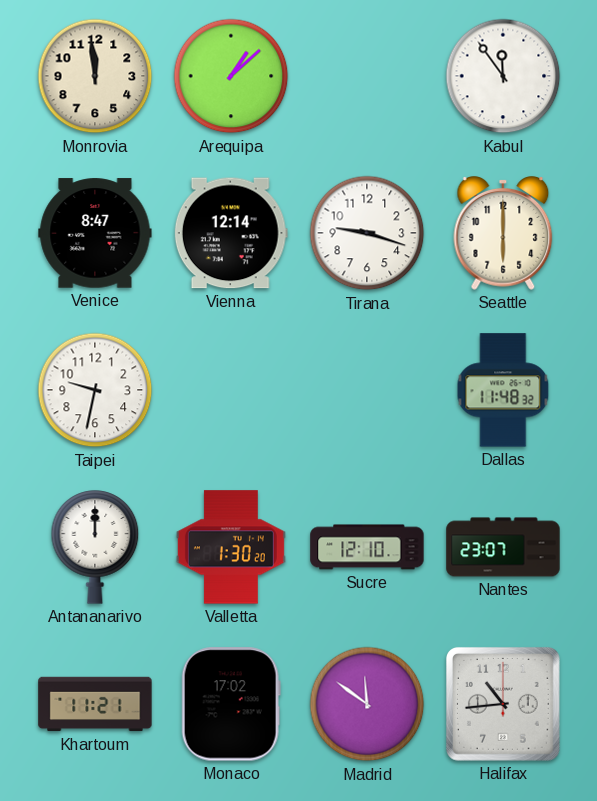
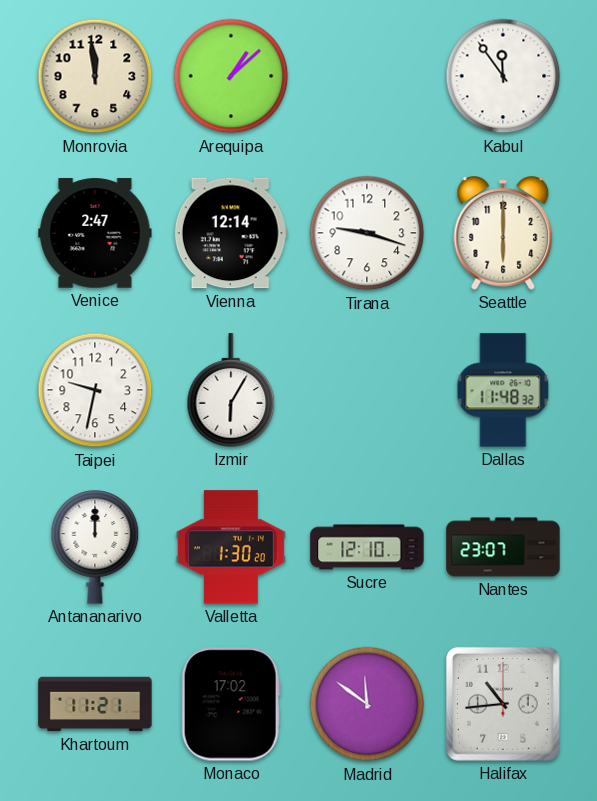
Venice: 8:47 -> 2:47
Izmir: none -> 6:05
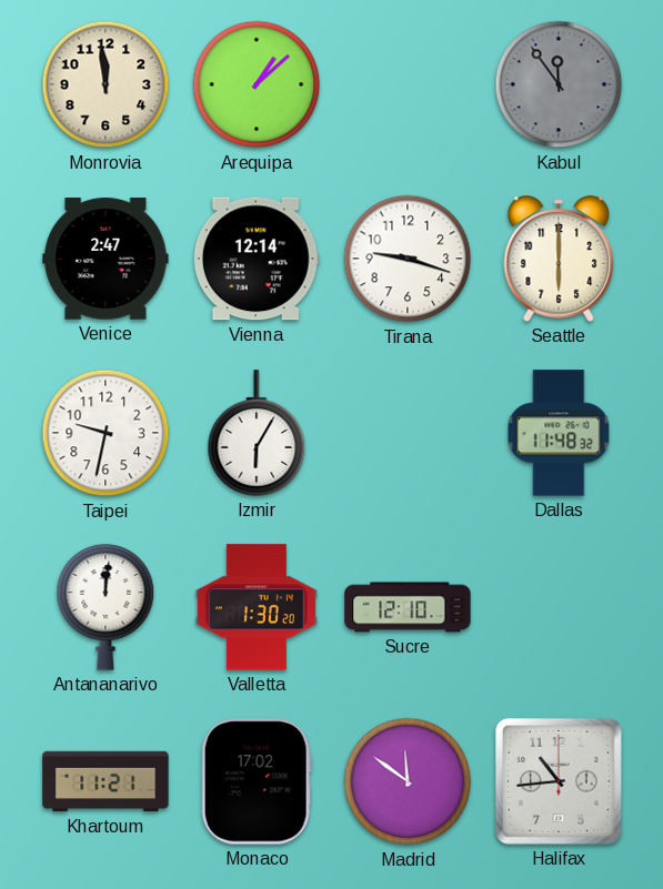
Kabul dial: white -> grey
Antananarivo: 12:00 -> 12:01
Nantes: 23:07 -> none
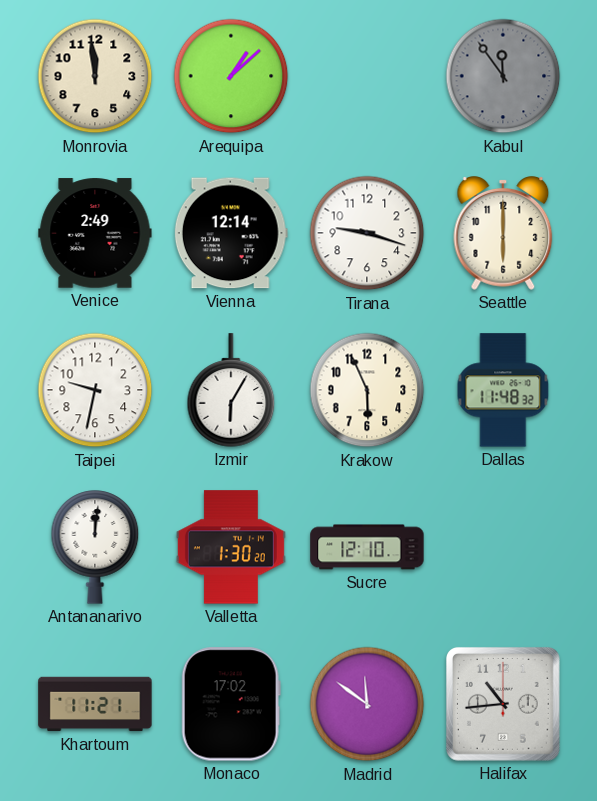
Venice: 2:47 -> 2:49
Krakow: none -> 5:56
